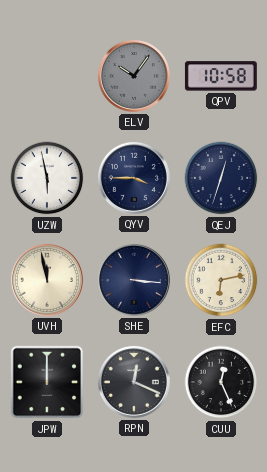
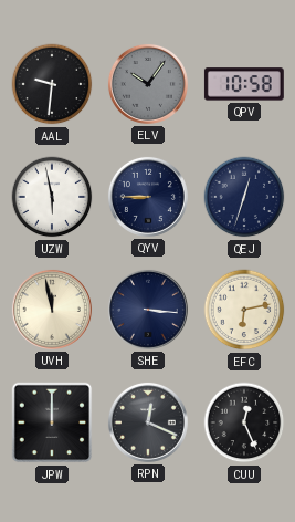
AAL: none -> 9:31
QYV: 3:45 -> 8:45
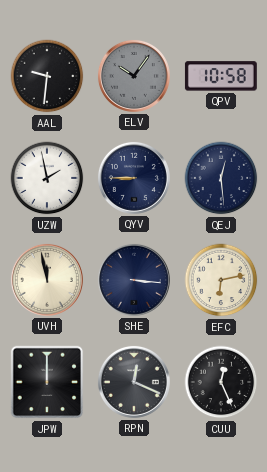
UZW: 5:58 -> 1:58
QEJ: 12:33 -> 12:29
